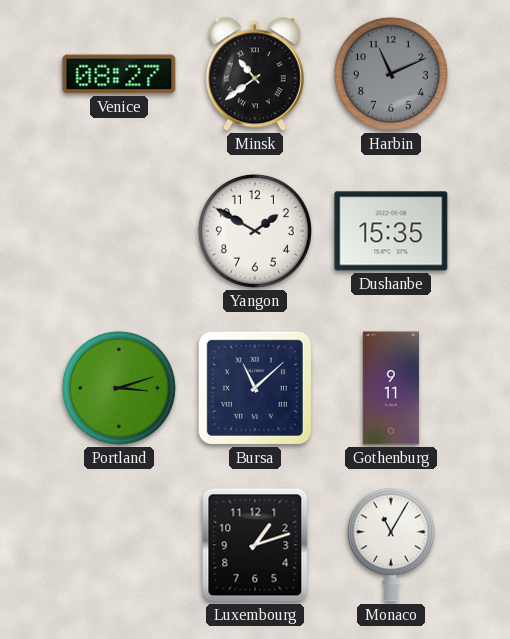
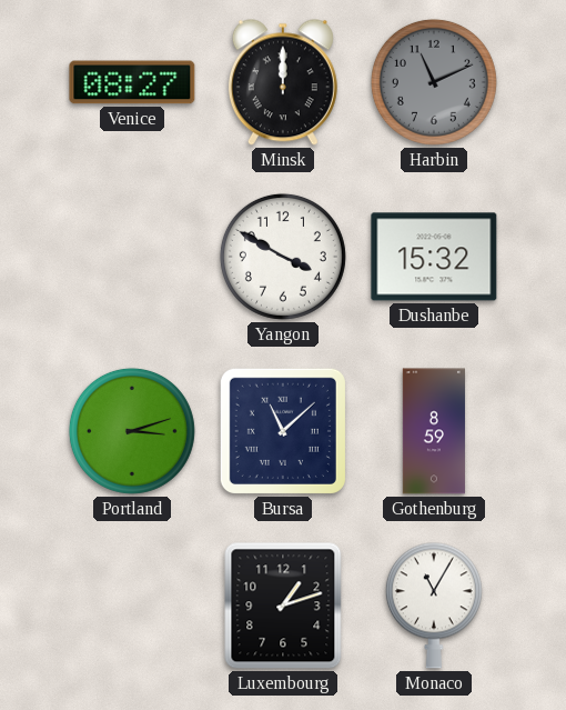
Minsk: 10:39 -> 12:00
Yangon: 1:50 -> 3:50
Dushanbe: 15:35 -> 15:32
Gothenburg: 9:11 -> 8:59
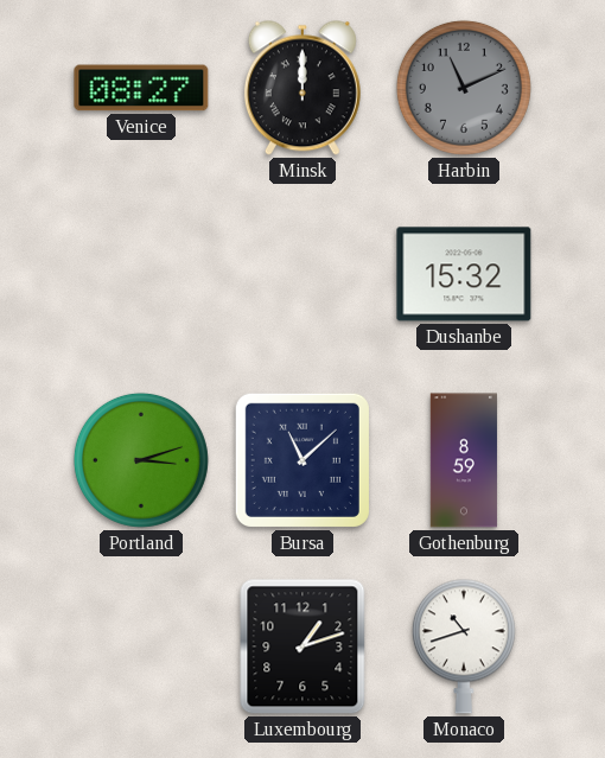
Yangon: 3:50 -> none
Monaco: 11:05 -> 10:42
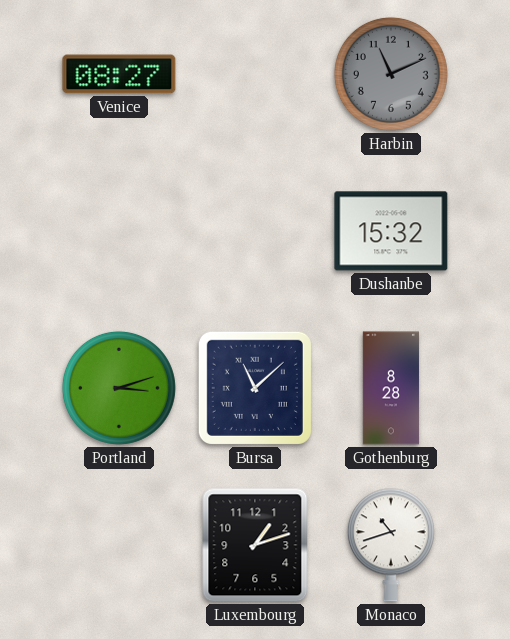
Minsk: 12:00 -> none
Gothenburg: 8:59 -> 8:28
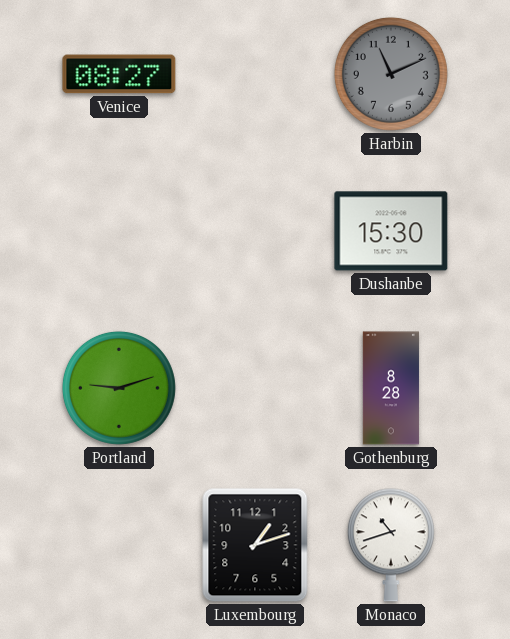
Dushanbe: 15:32 -> 15:30
Portland: 3:12 -> 9:12
Bursa: 11:08 -> none
